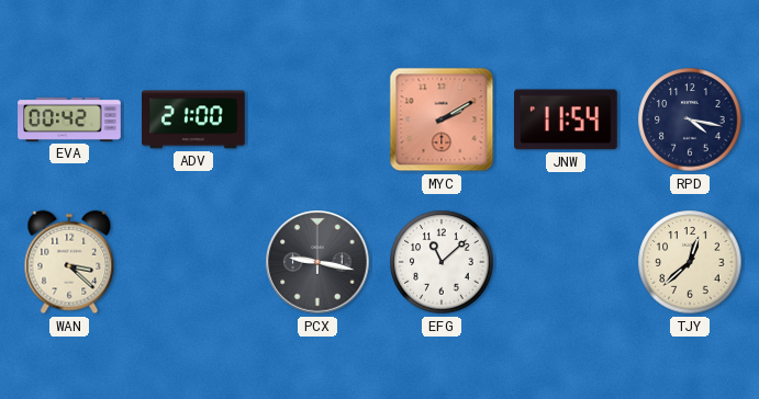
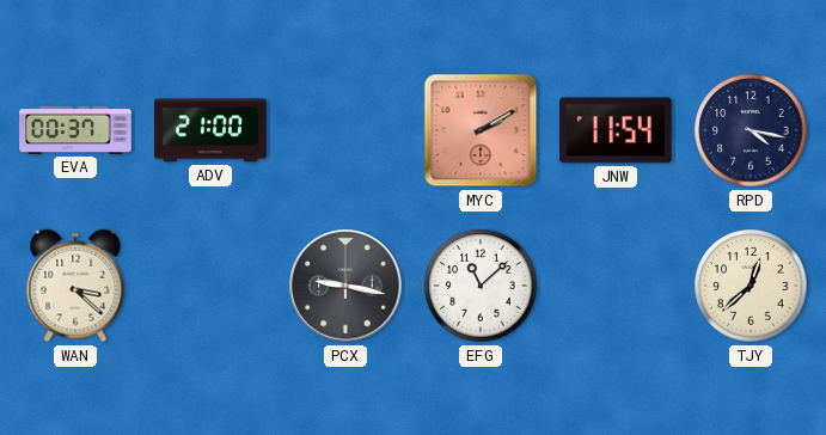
EVA: 00:42 -> 00:37
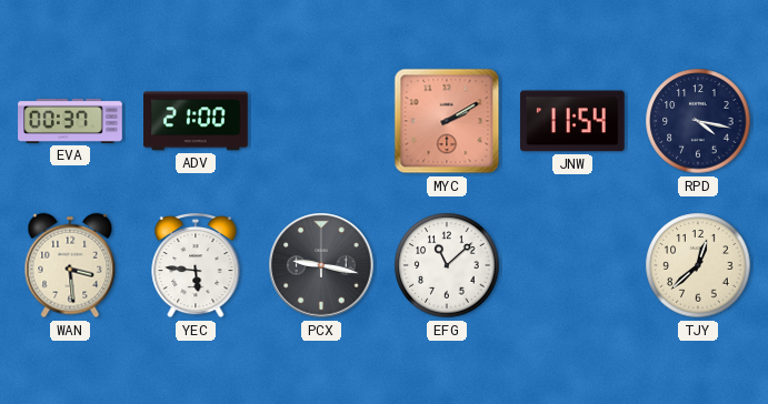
WAN: 3:22 -> 3:29
YEC: none -> 5:46
